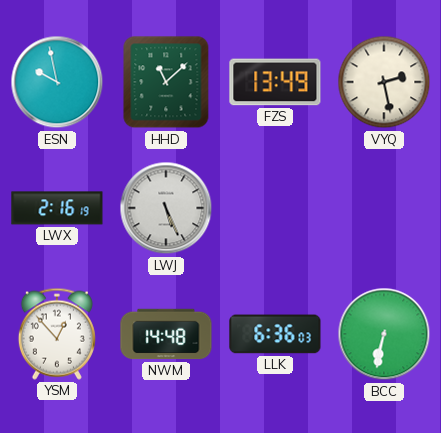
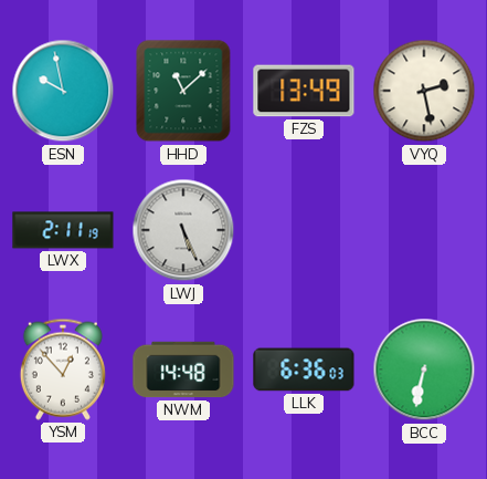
LWX: 2:16 -> 2:11
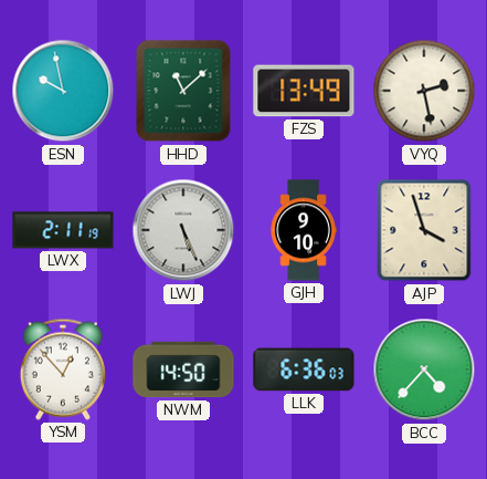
GJH: none -> 9:10
AJP: none -> 3:57
NWM: 14:48 -> 14:50
BCC: 6:32 -> 4:37
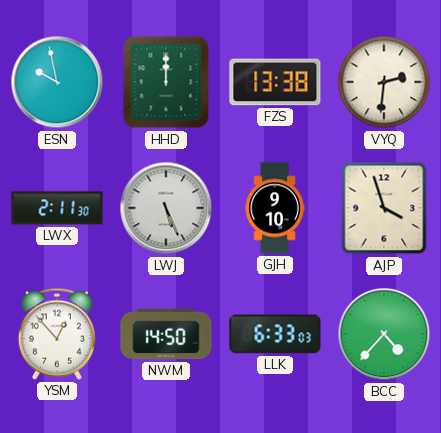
HHD: 11:08 -> 12:00
FZS: 13:49 -> 13:38
VYQ: 2:28 -> 2:31
LWX: 2:11:19 -> 2:11:30
LLK: 6:36 -> 6:33
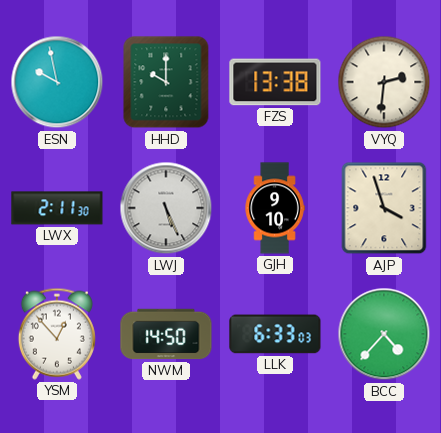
HHD: 12:00 -> 10:00
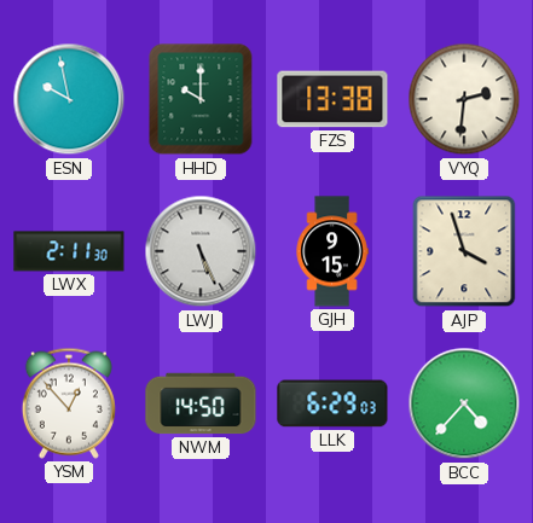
GJH: 9:10 -> 9:15
LLK: 6:33 -> 6:29
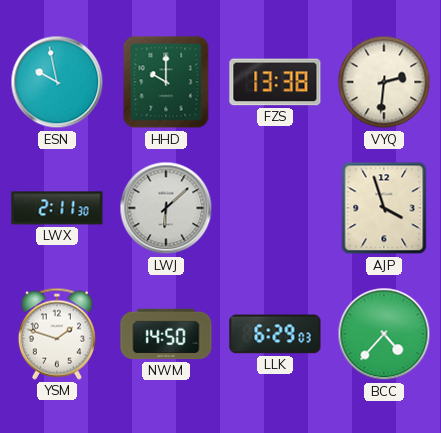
LWJ: 5:26 -> 6:08
GJH: 9:15 -> none
YSM: 12:53 -> 1:48
